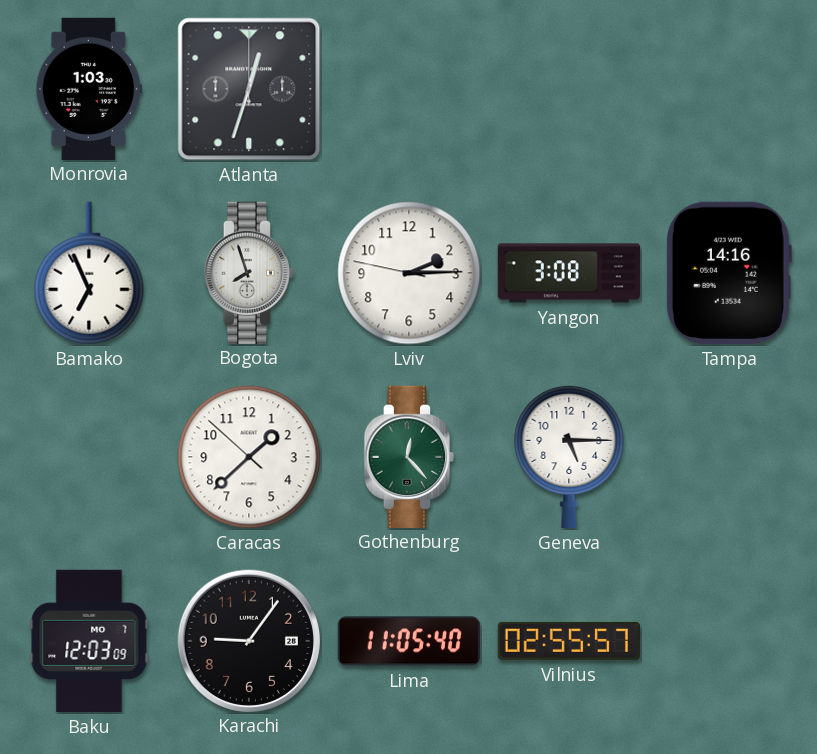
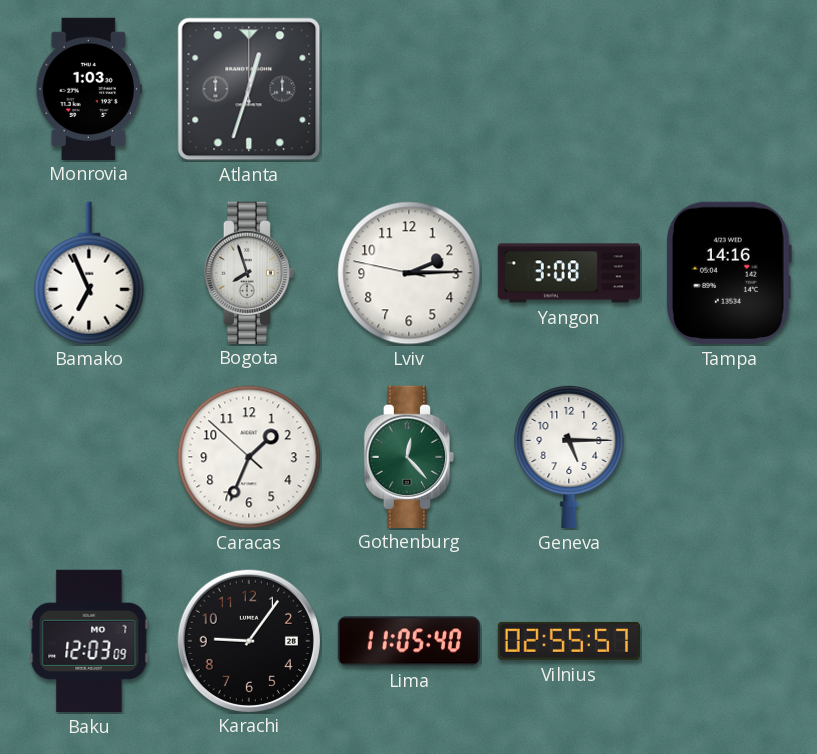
Caracas: 1:37 -> 1:33
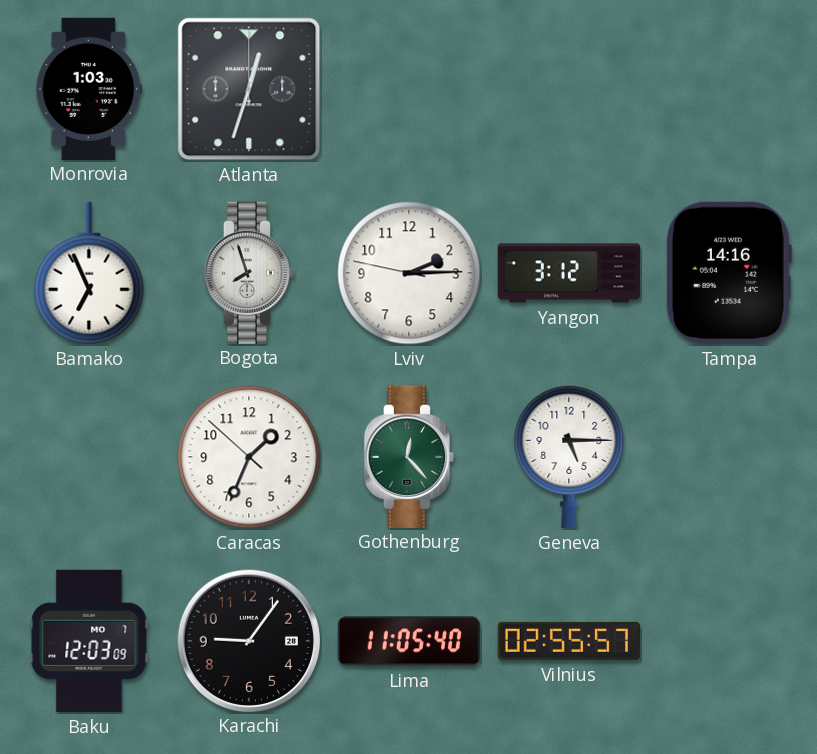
Yangon: 3:08 -> 3:12
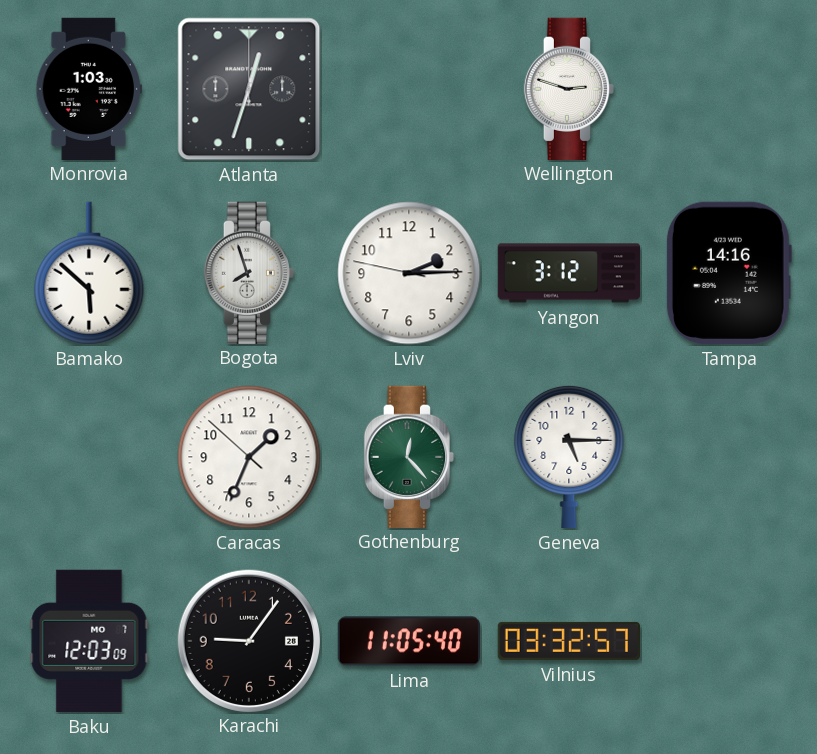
Wellington: none -> 2:48
Bamako: 6:56 -> 5:52
Vilnius: 02:55 -> 03:32
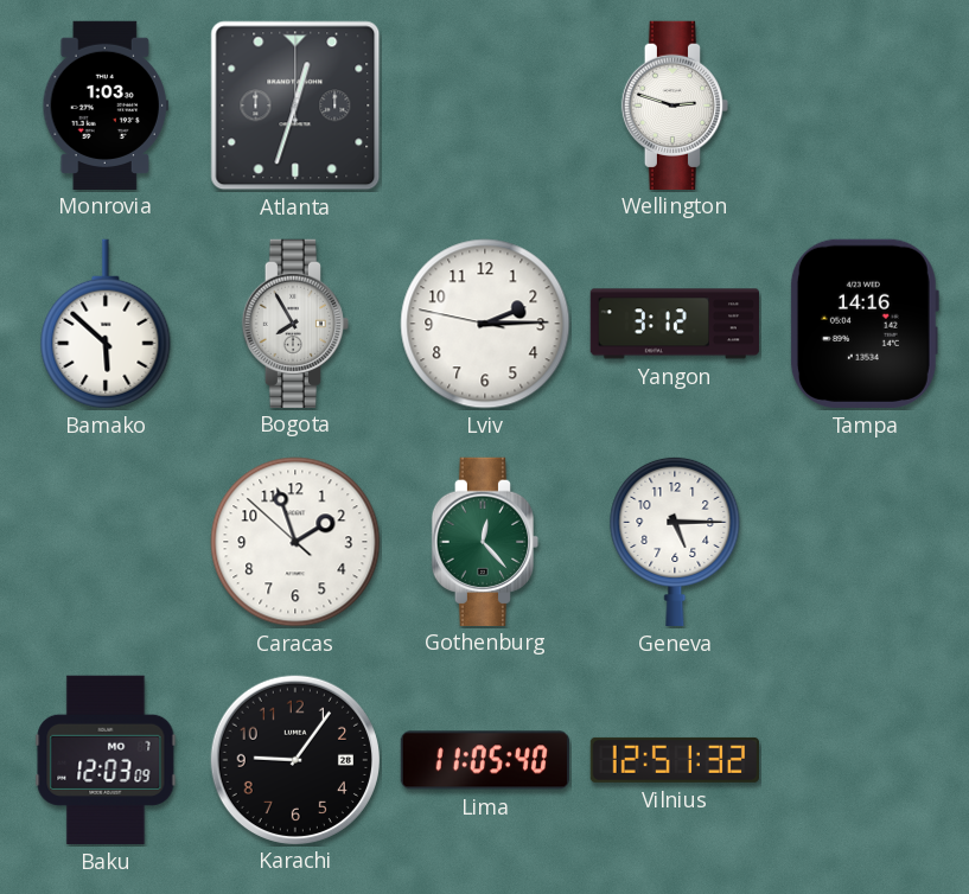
Bogota: 7:57 -> 7:55
Caracas: 1:33 -> 1:56
Vilnius: 03:32 -> 12:51
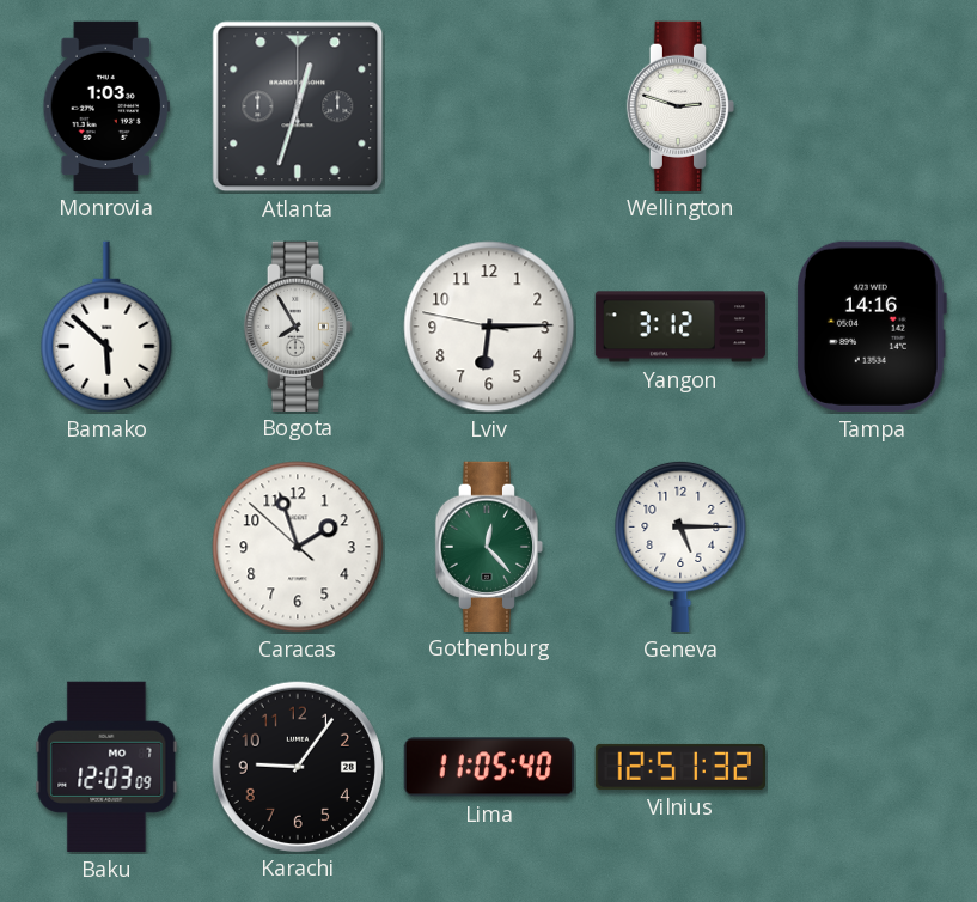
Lviv: 2:14 -> 6:14
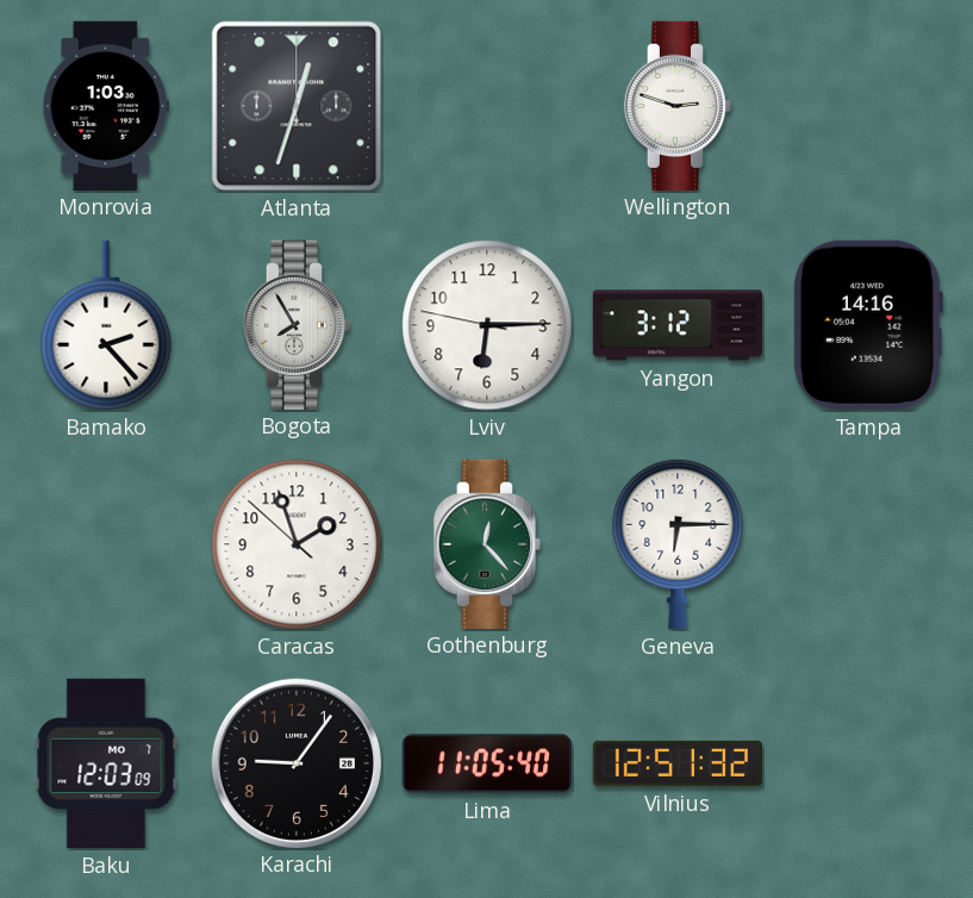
Bamako: 5:52 -> 2:23
Geneva: 5:15 -> 6:15
